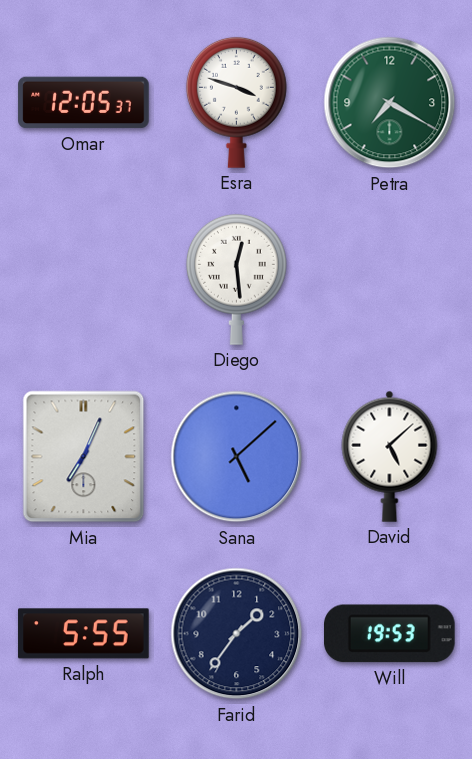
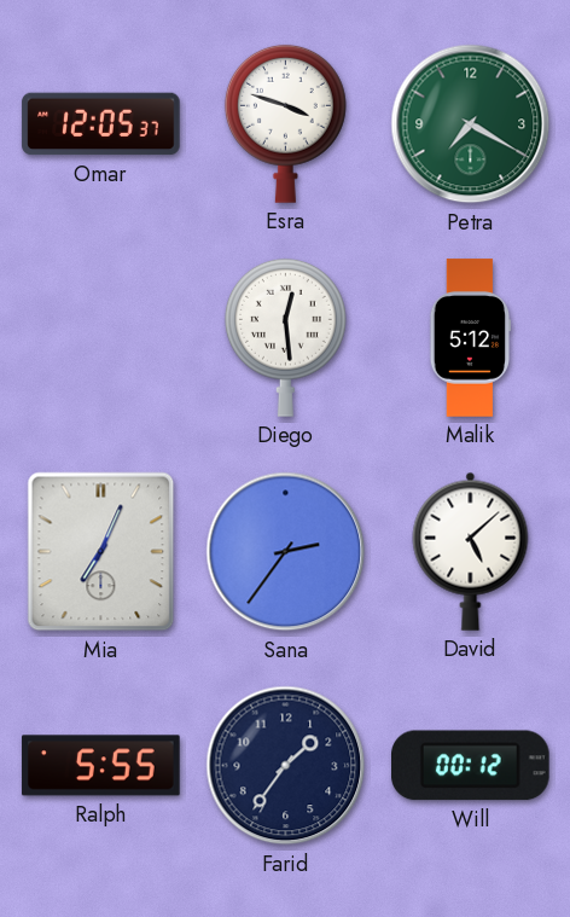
Malik: none -> 5:12
Sana: 5:08 -> 2:36
Will: 19:53 -> 00:12
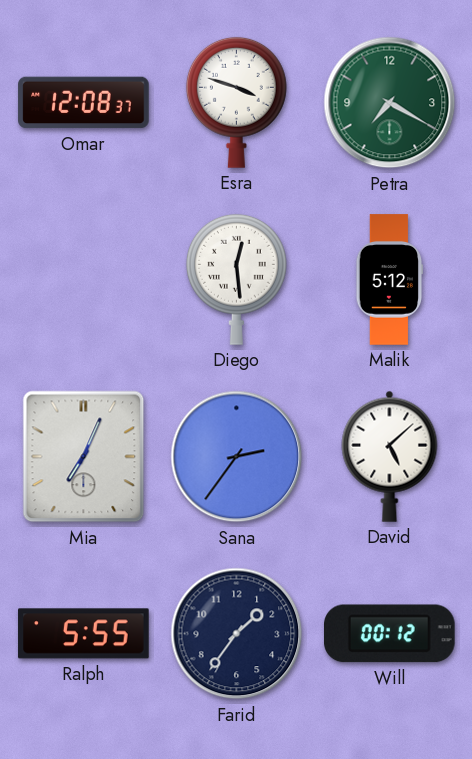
Omar: 12:05 -> 12:08
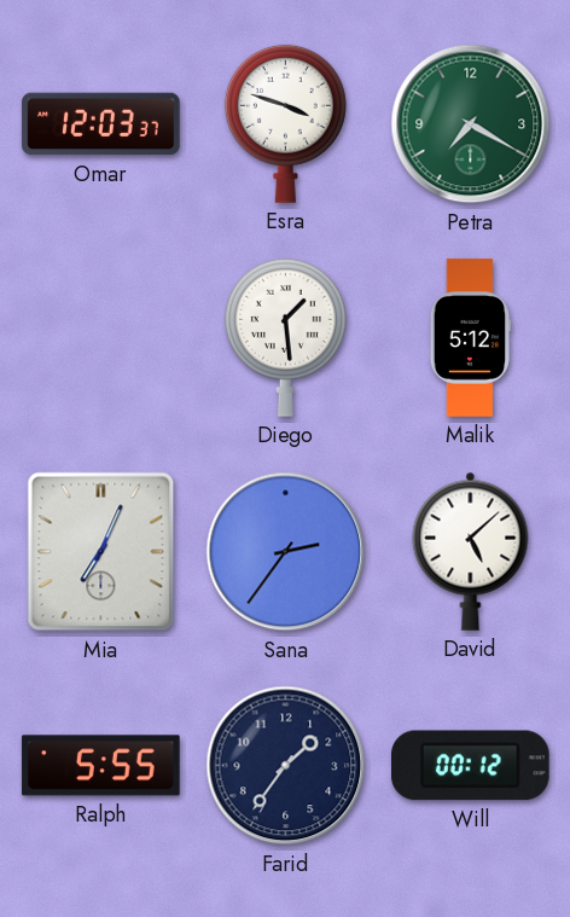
Omar: 12:08 -> 12:03
Diego: 12:29 -> 1:29
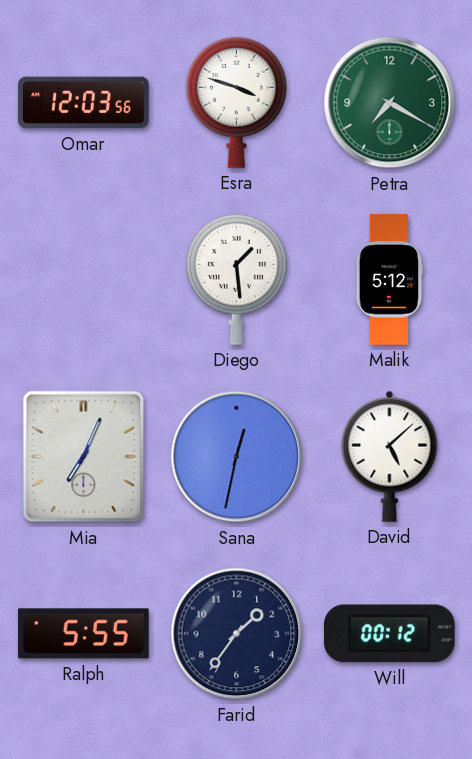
Omar: 12:03:37 -> 12:03:56
Sana: 2:36 -> 12:32
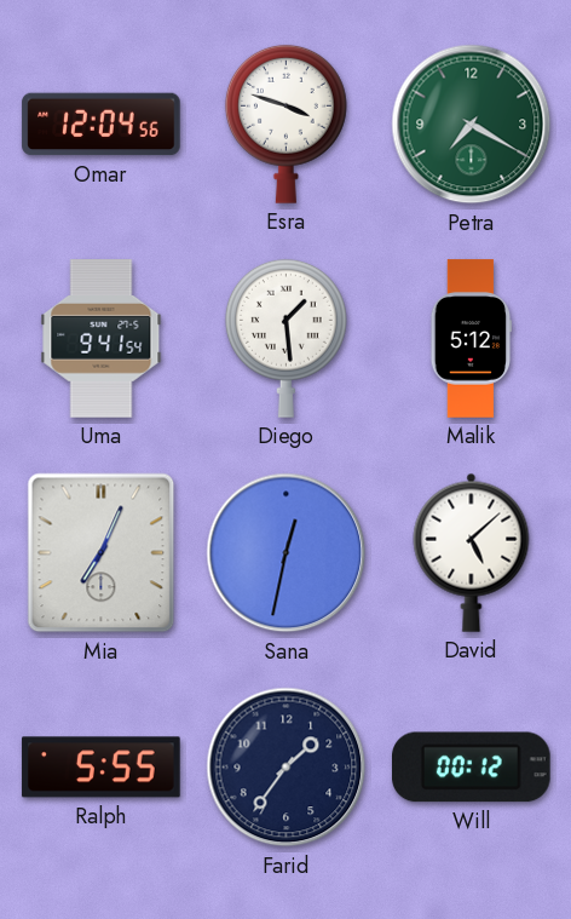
Omar: 12:03 -> 12:04
Uma: none -> 9:41
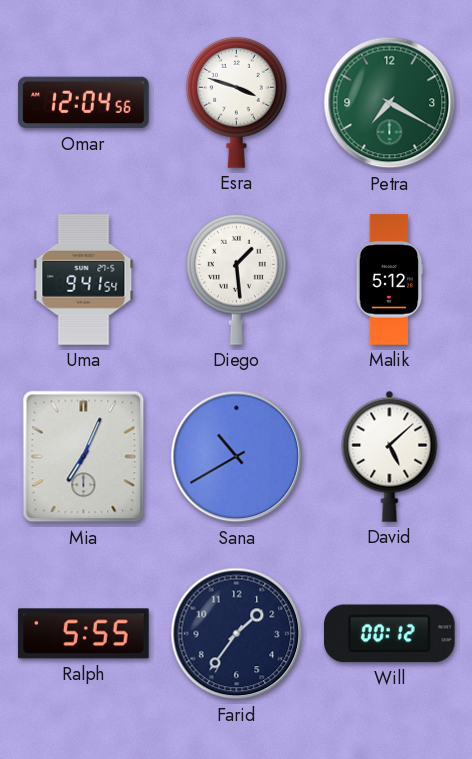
Sana: 12:32 -> 10:40
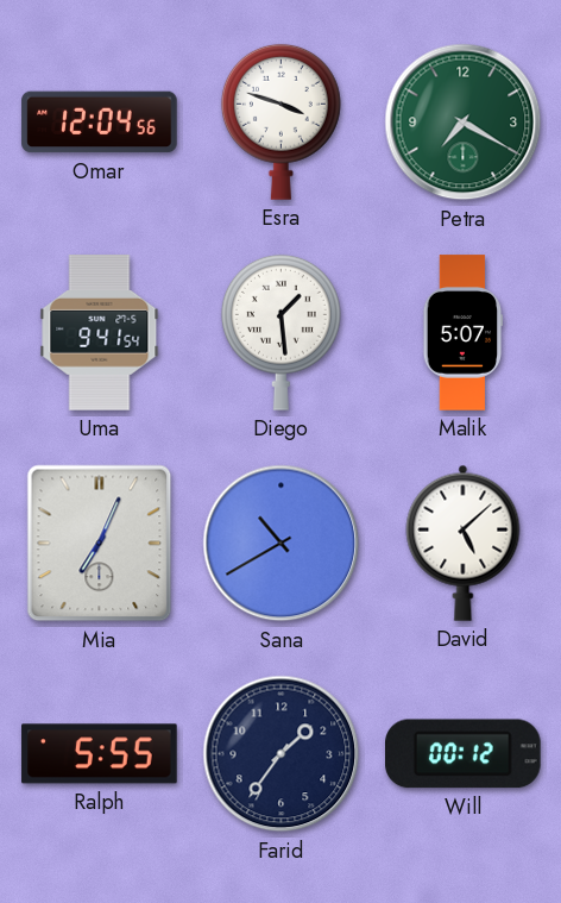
Malik: 5:12 -> 5:07
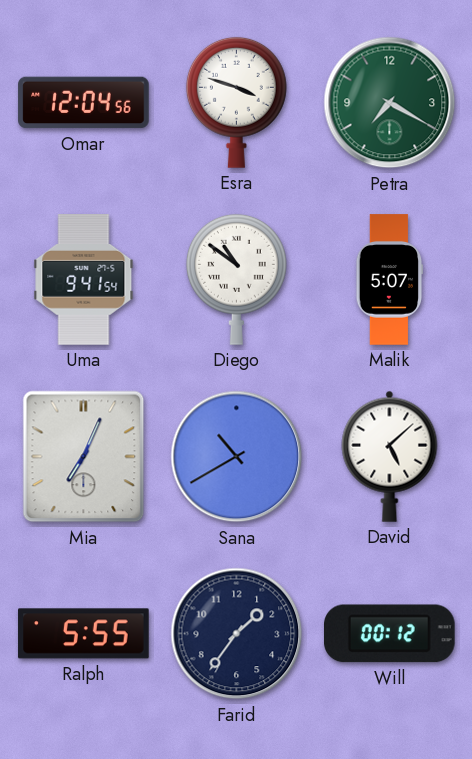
Diego: 1:29 -> 10:51
